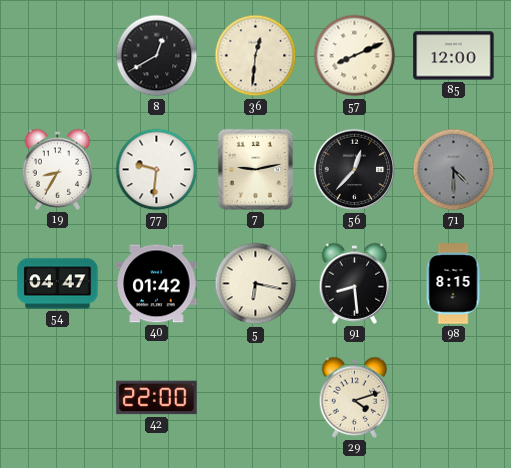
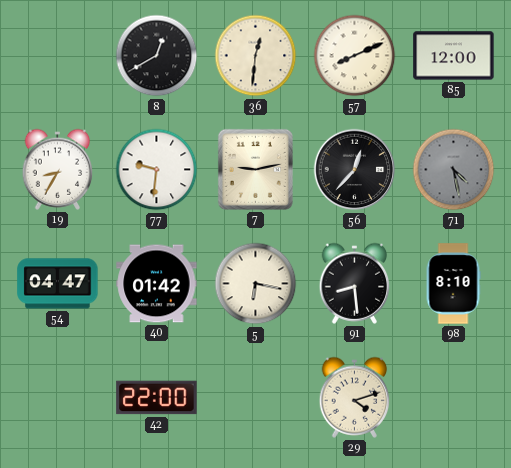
71: 4:30 -> 4:28
98: 8:15 -> 8:10
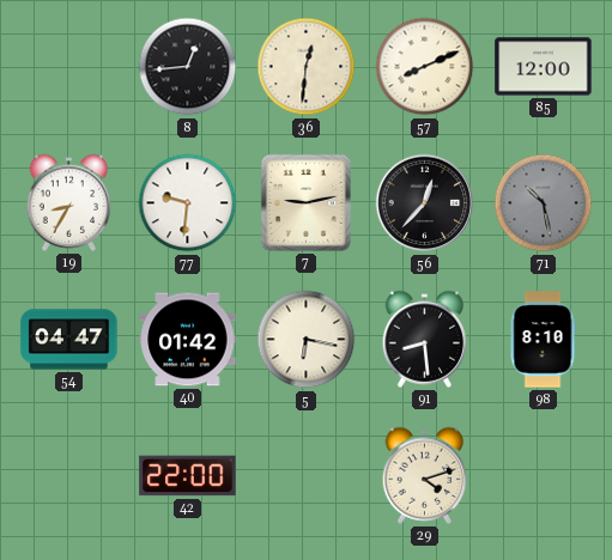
8: 12:40 -> 12:44
71: 4:28 -> 10:28
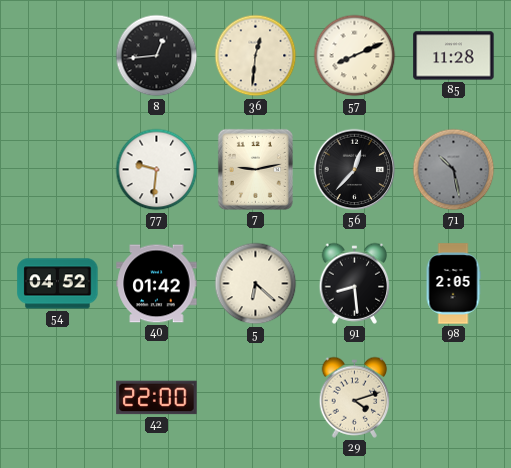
85: 12:00 -> 11:28
19: 8:35 -> none
54: 04:47 -> 04:52
5: 6:17 -> 6:22
98: 8:10 -> 2:05
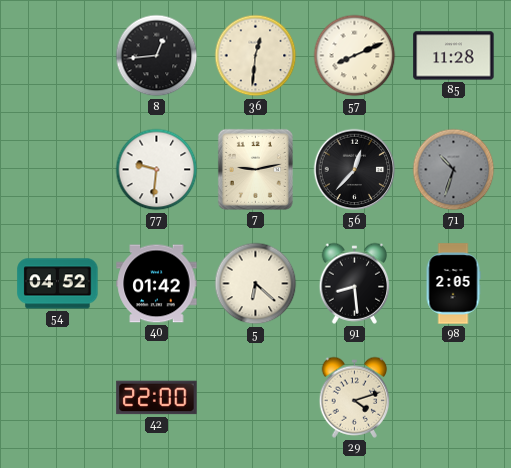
71: 10:28 -> 10:33
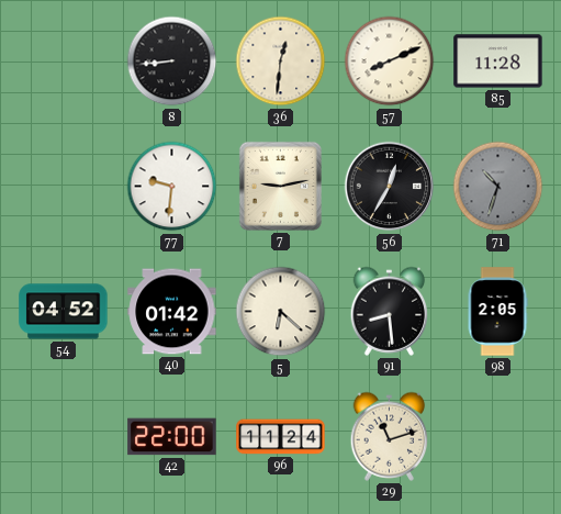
8: 12:44 -> 8:44
56: 12:37 -> 12:35
96: none -> 11:24
29: 4:12 -> 11:12
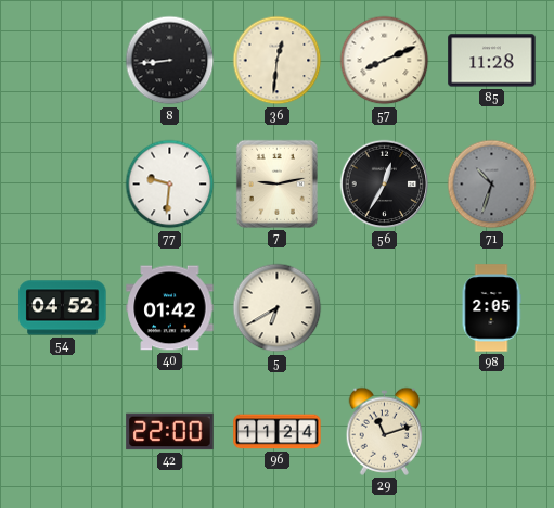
5: 6:22 -> 6:40
91: 8:29 -> none
